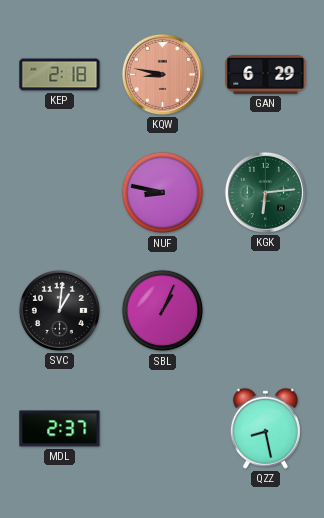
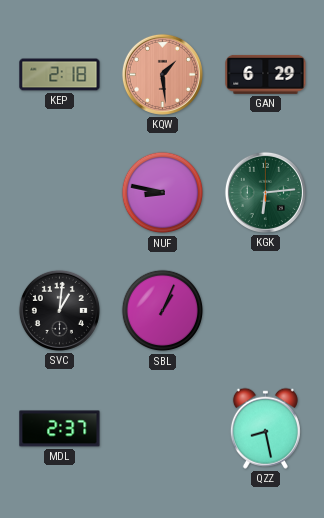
KQW: 8:47 -> 1:29
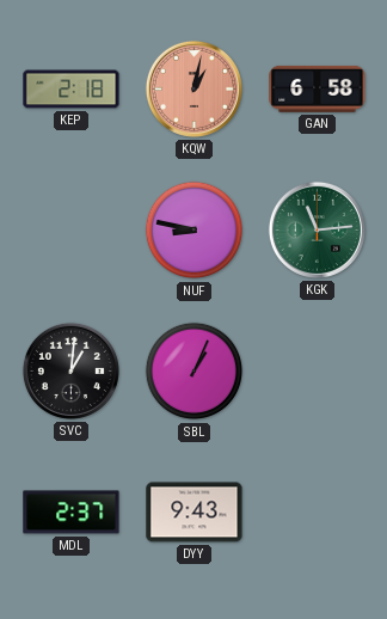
KQW: 1:29 -> 1:02
GAN: 6:29 -> 6:58
KGK: 6:14 -> 11:14
DYY: none -> 9:43
QZZ: 8:28 -> none
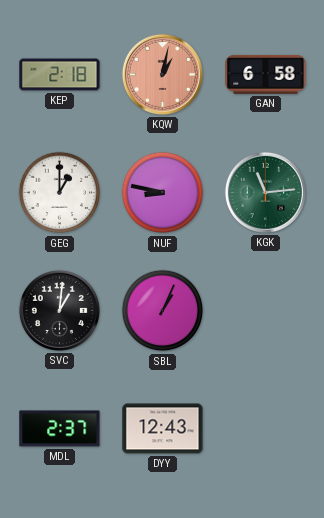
GEG: none -> 1:00
DYY: 9:43 -> 12:43
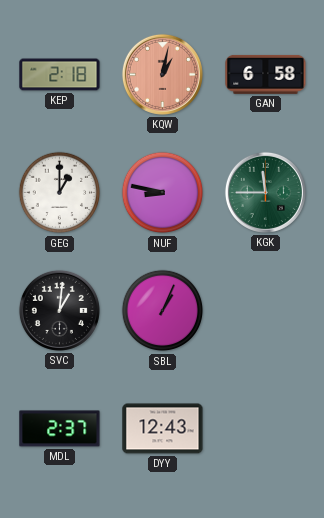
KGK: 11:14 -> 11:45
